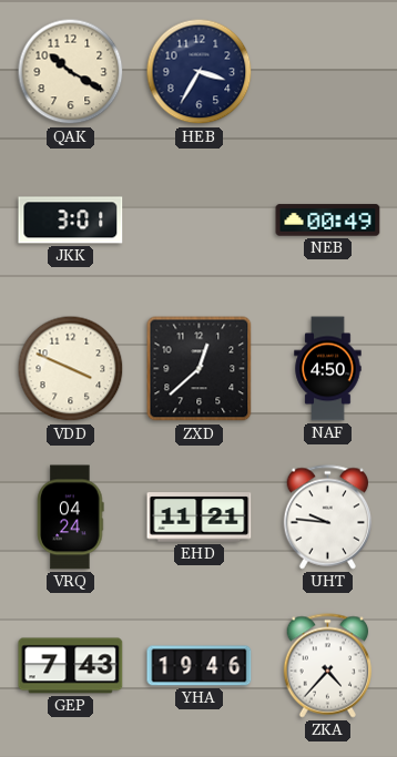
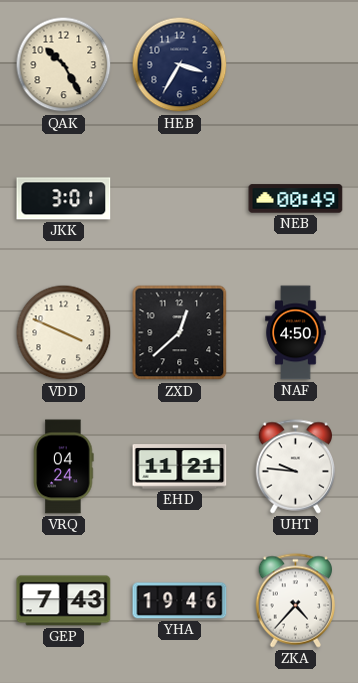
QAK: 10:20 -> 10:25
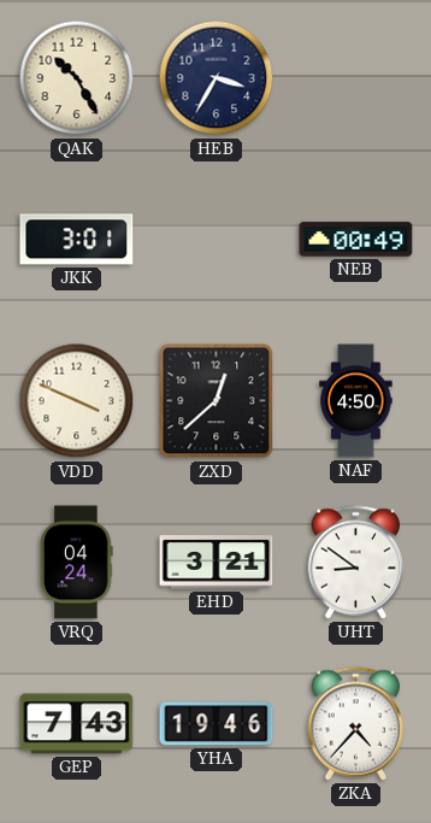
EHD: 11:21 -> 3:21
UHT: 9:46 -> 8:51
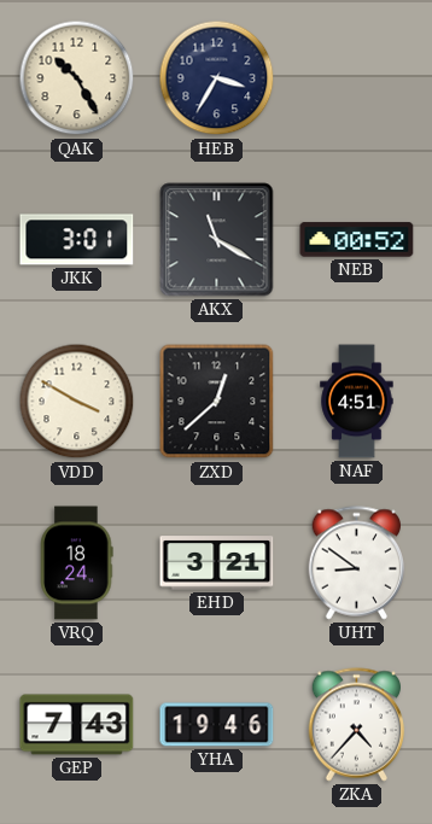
AKX: none -> 11:20
NEB: 00:49 -> 00:52
VDD: 3:49 -> 3:50
NAF: 4:50 -> 4:51
VRQ: 04:24 -> 18:24
